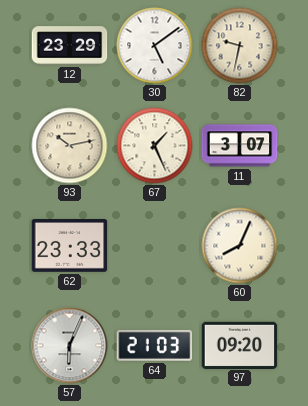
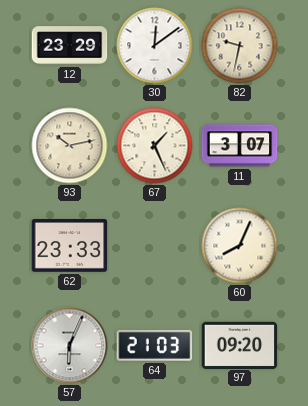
30: 5:09 -> 12:09
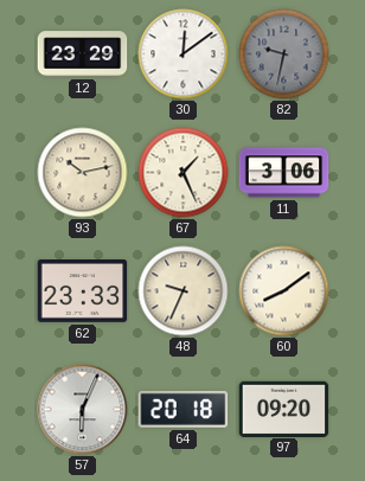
82 dial: cream -> grey
11: 3:07 -> 3:06
48: none -> 9:34
60: 8:04 -> 8:09
64: 21:03 -> 20:18
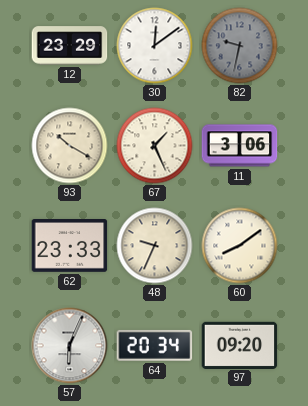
93: 10:13 -> 10:20
64: 20:18 -> 20:34
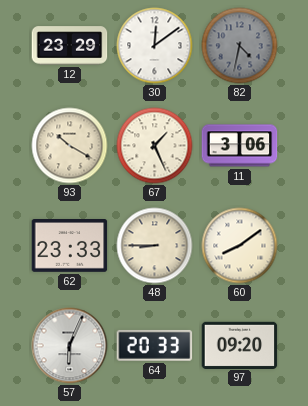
82: 9:32 -> 4:32
48: 9:34 -> 8:45
64: 20:34 -> 20:33
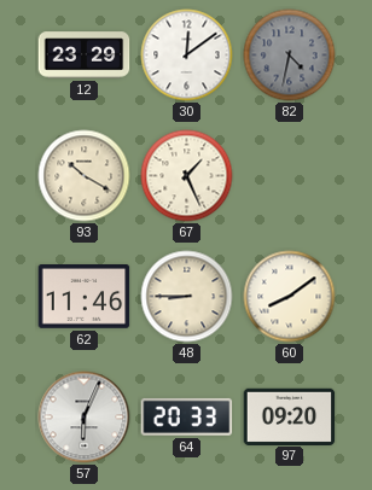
11: 3:06 -> none
62: 23:33 -> 11:46
